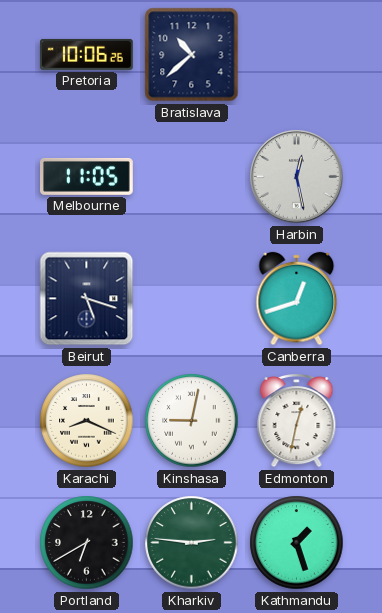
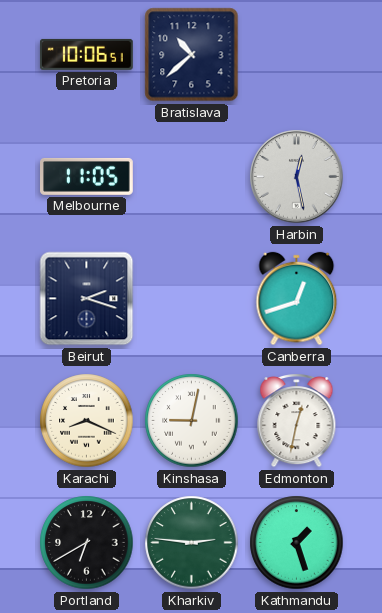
Pretoria: 10:06:26 -> 10:06:51
Beirut: 5:18 -> 2:18
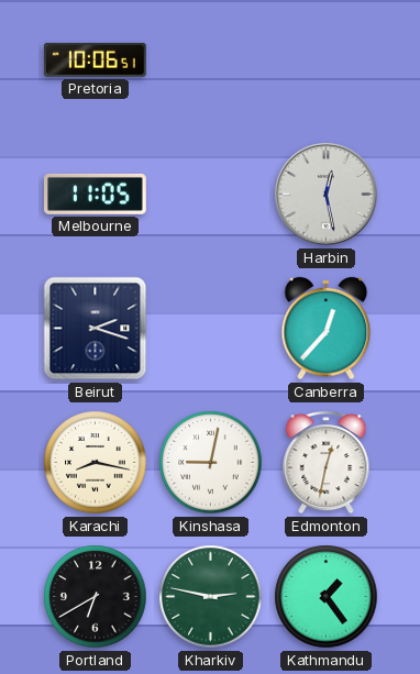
Bratislava: 10:38 -> none
Canberra: 12:42 -> 12:37
Karachi: 8:19 -> 8:17
Kharkiv: 2:46 -> 2:47
Kathmandu: 1:27 -> 1:24
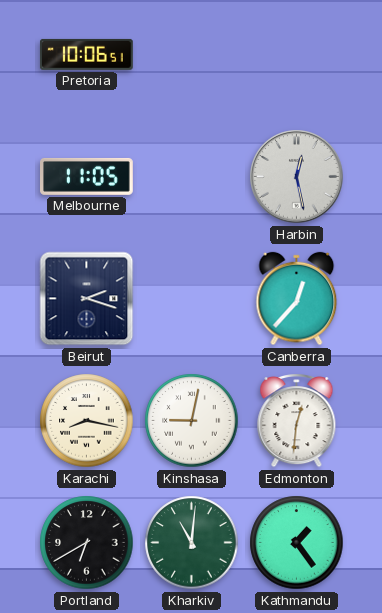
Edmonton: 12:32 -> 12:31
Kharkiv: 2:47 -> 11:01
